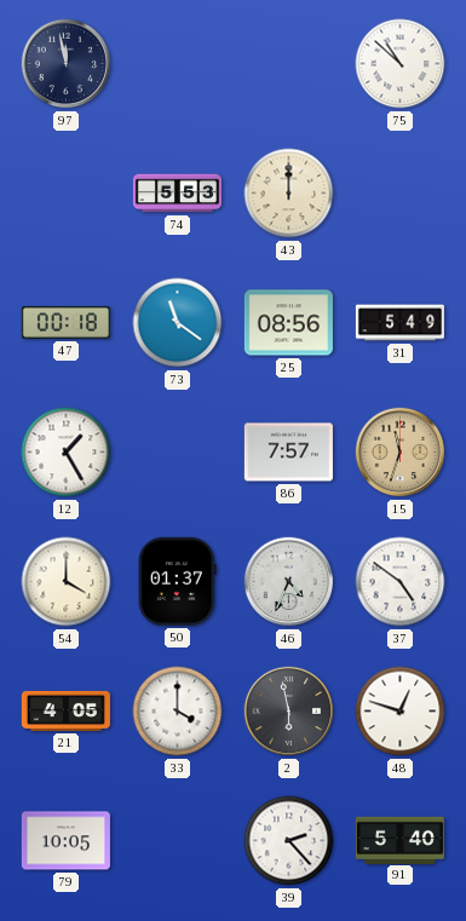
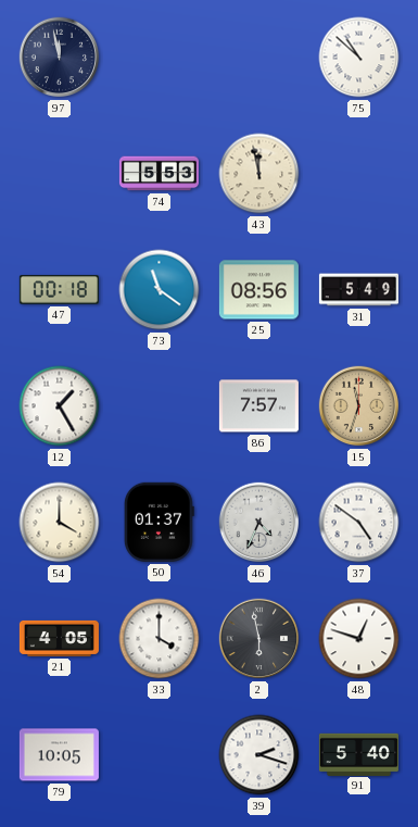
43: 12:00 -> 11:58
39: 2:23 -> 2:18
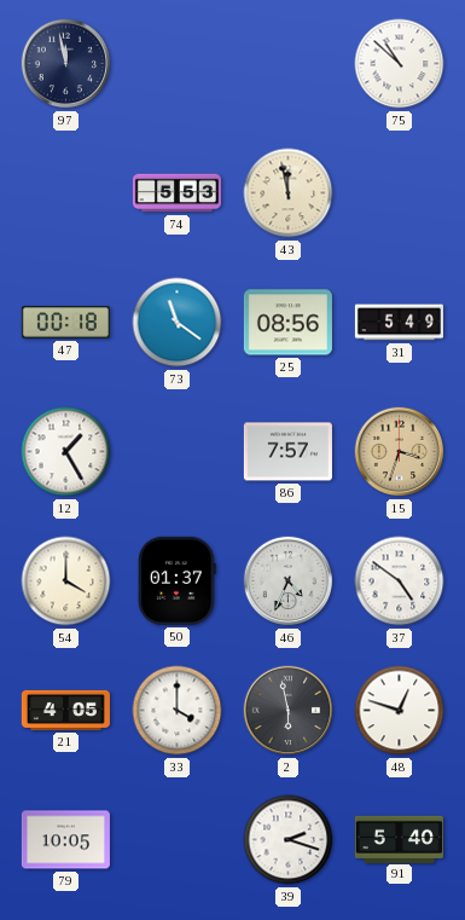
15: 11:33 -> 3:33
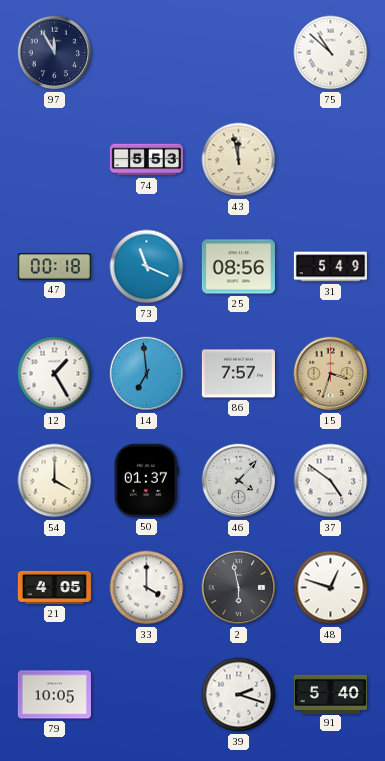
97: 11:58 -> 11:55
73: 11:21 -> 11:19
14: none -> 6:59
46: 4:34 -> 4:07
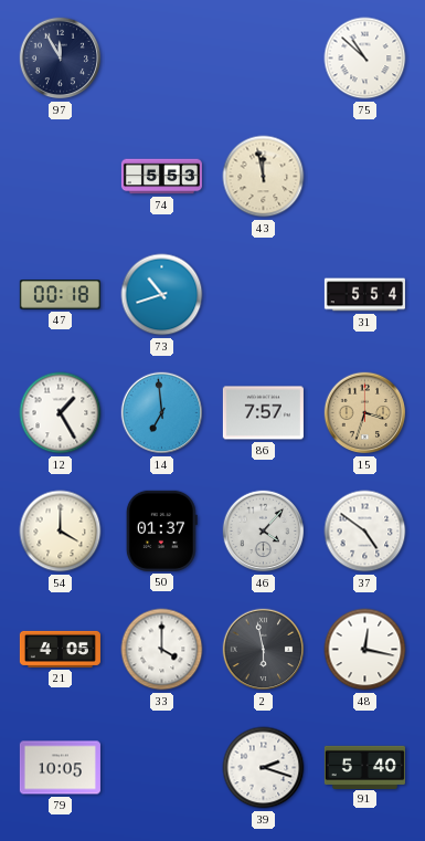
73: 11:19 -> 10:42
25: 08:56 -> none
31: 5:49 -> 5:54
48: 12:48 -> 12:17
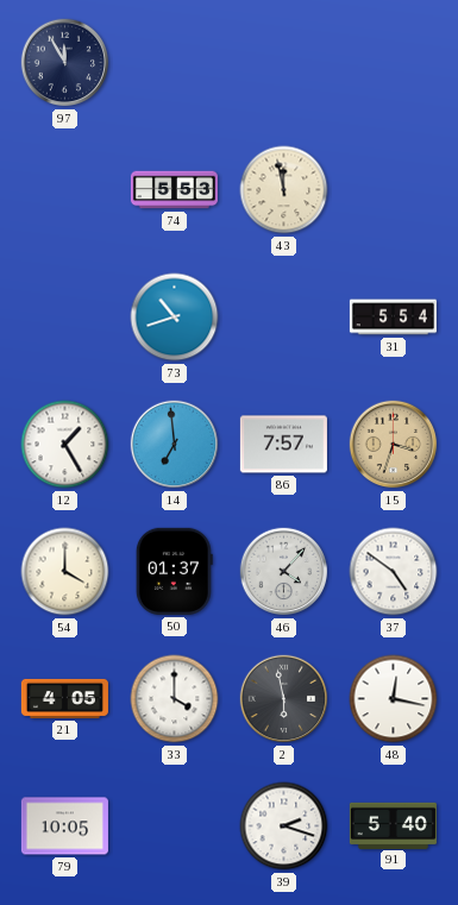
75: 10:52 -> none
47: 00:18 -> none
